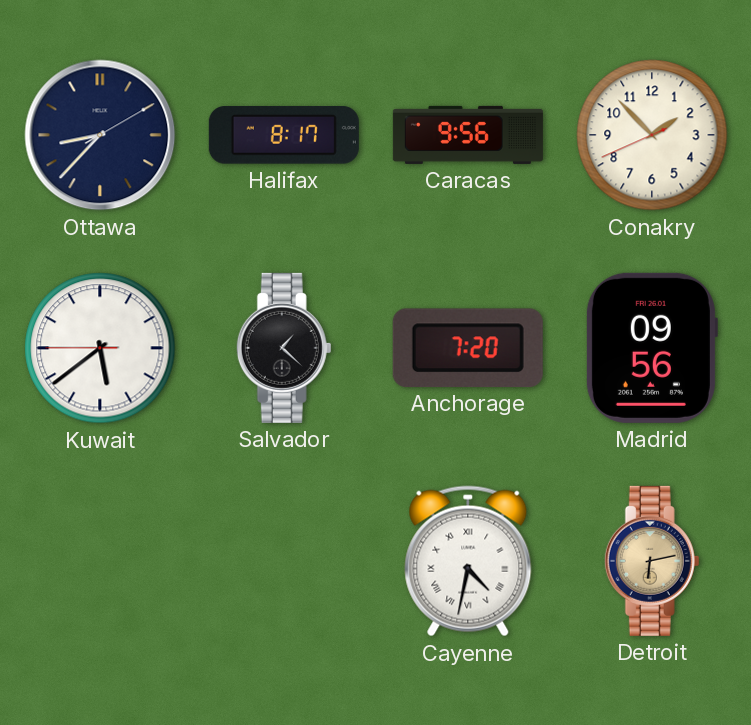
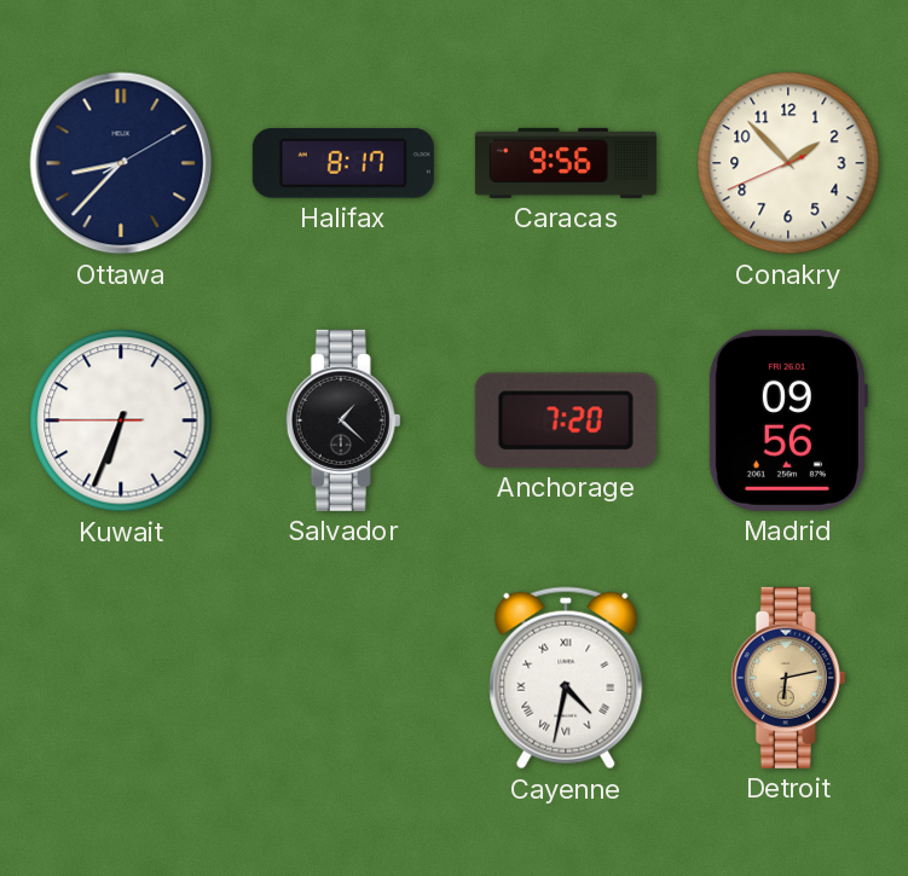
Kuwait: 5:38 -> 6:33
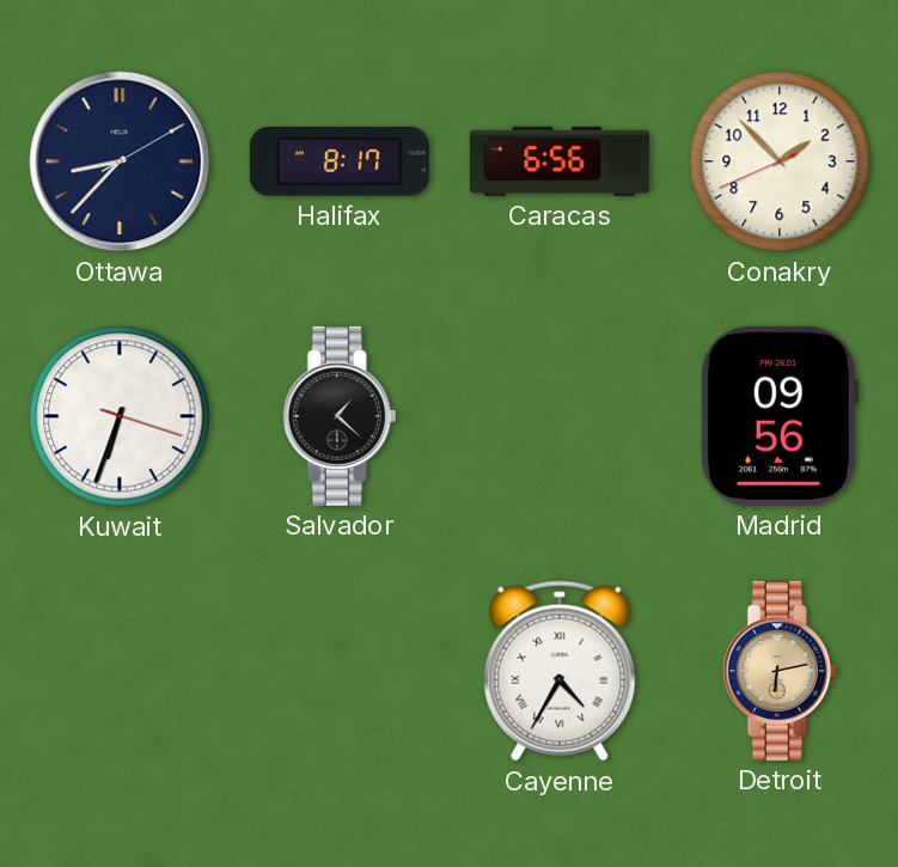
Caracas: 9:56 -> 6:56
Kuwait: 6:33:45 -> 6:33:18
Anchorage: 7:20 -> none
Cayenne: 4:32 -> 4:35
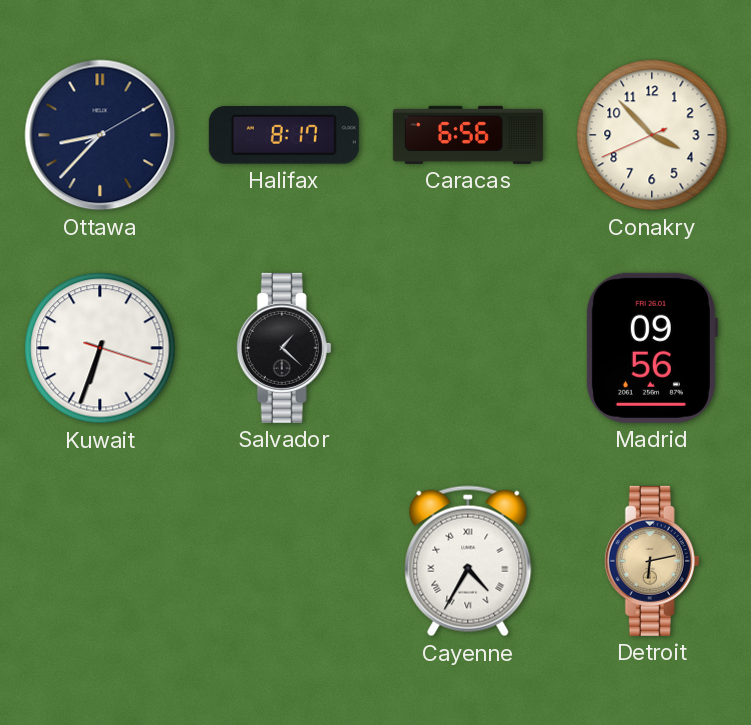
Conakry: 1:52 -> 3:52
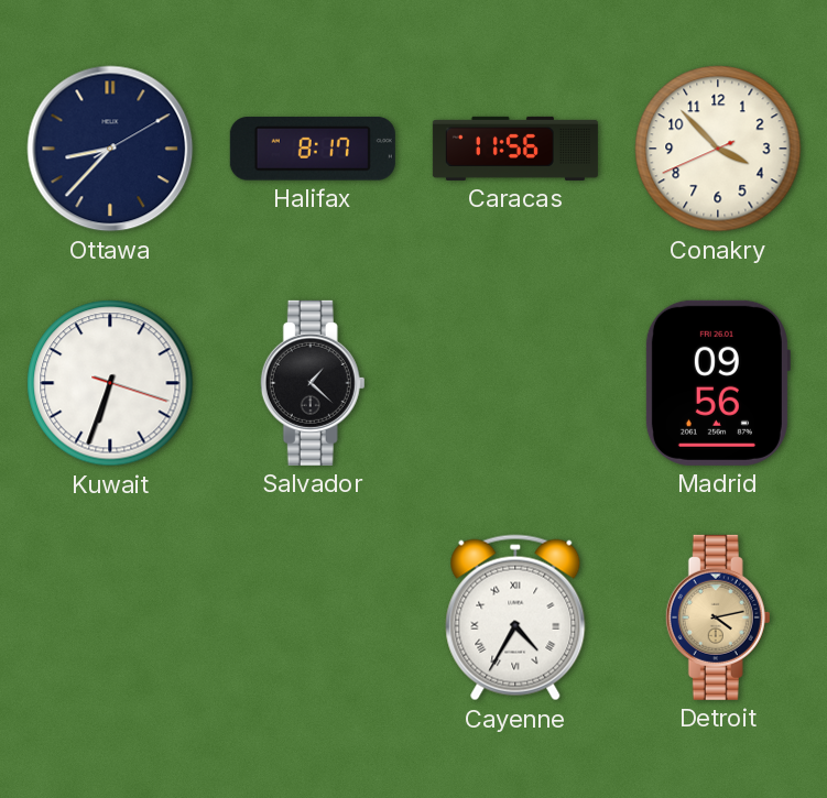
Caracas: 6:56 -> 11:56
Detroit: 6:13 -> 4:13
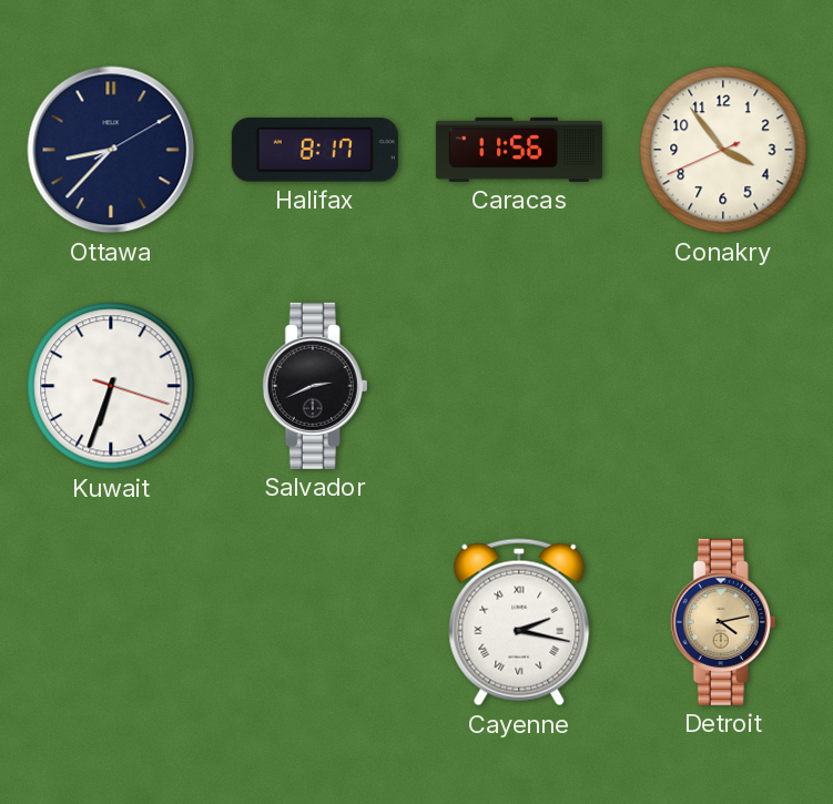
Conakry: 3:52 -> 3:53
Salvador: 1:22 -> 2:41
Madrid: 09:56 -> none
Cayenne: 4:35 -> 2:17
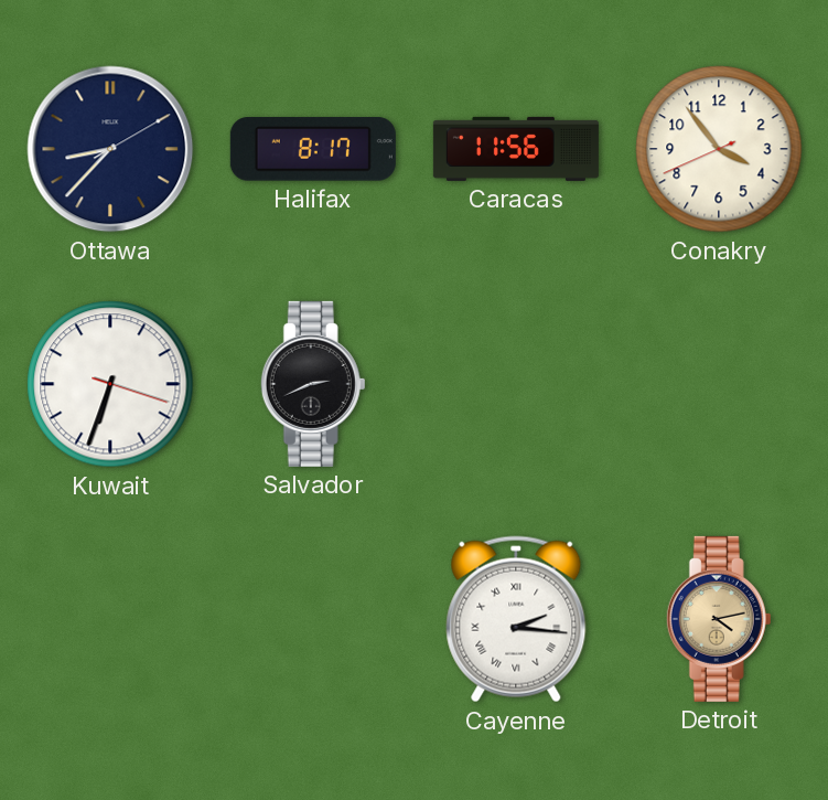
Cayenne: 2:17 -> 2:16
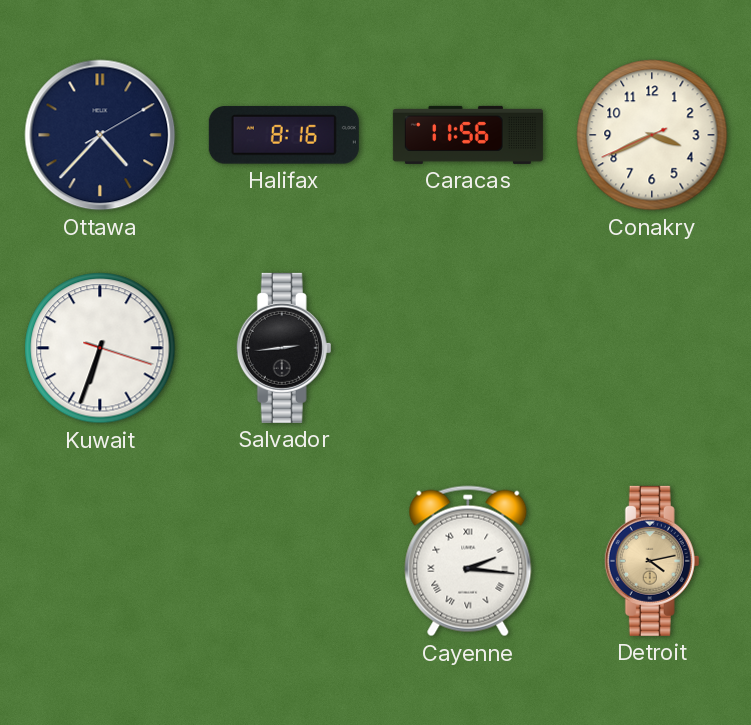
Ottawa: 8:37 -> 4:37
Halifax: 8:17 -> 8:16
Conakry: 3:53 -> 3:40
Salvador: 2:41 -> 2:44
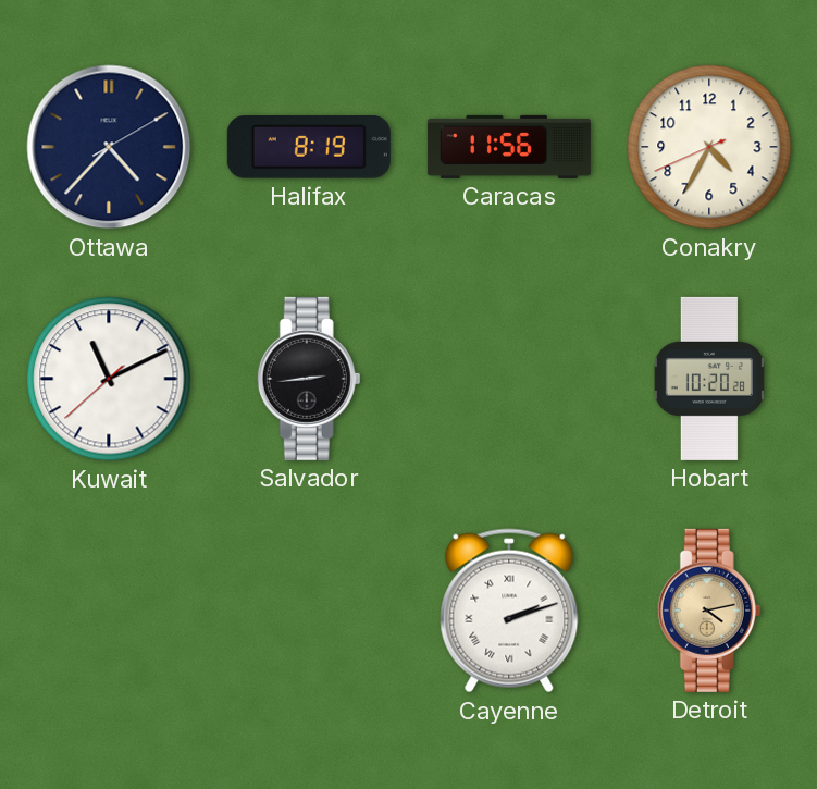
Halifax: 8:16 -> 8:19
Conakry: 3:40 -> 4:34
Kuwait: 6:33 -> 11:10
Hobart: none -> 10:20
Cayenne: 2:16 -> 2:12
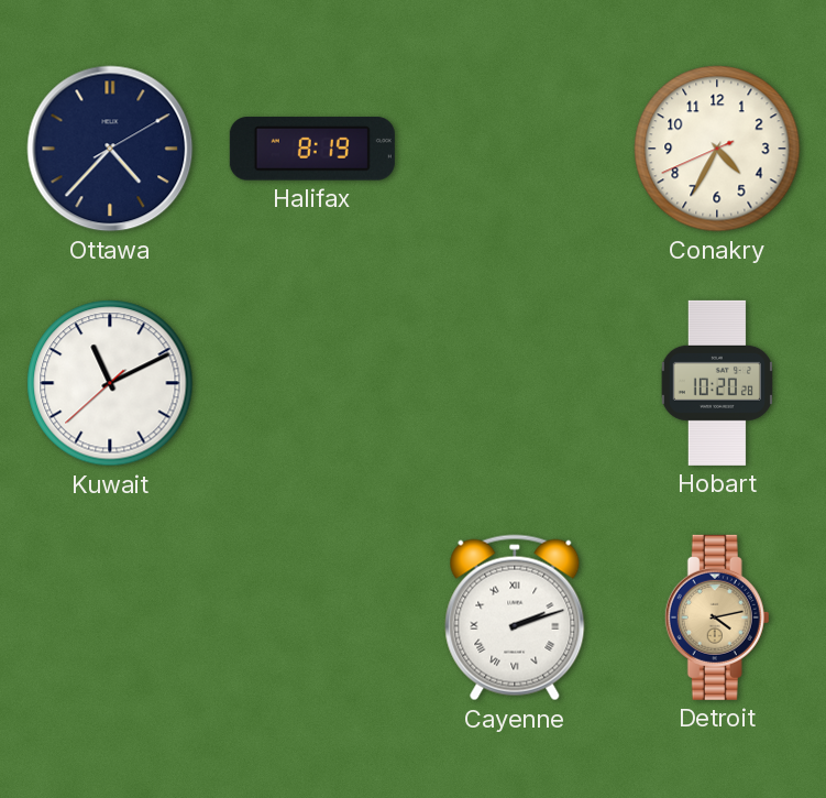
Caracas: 11:56 -> none
Salvador: 2:44 -> none
